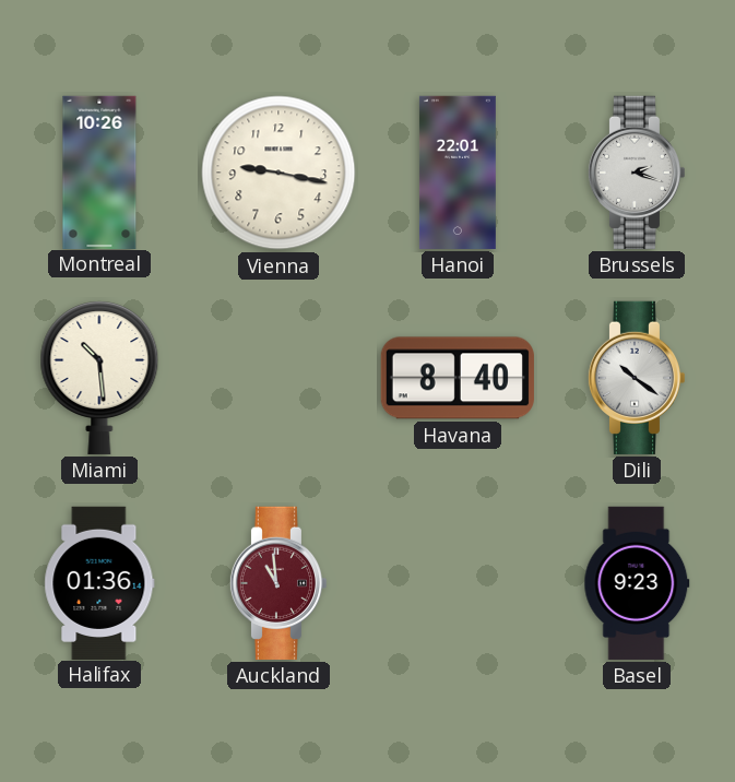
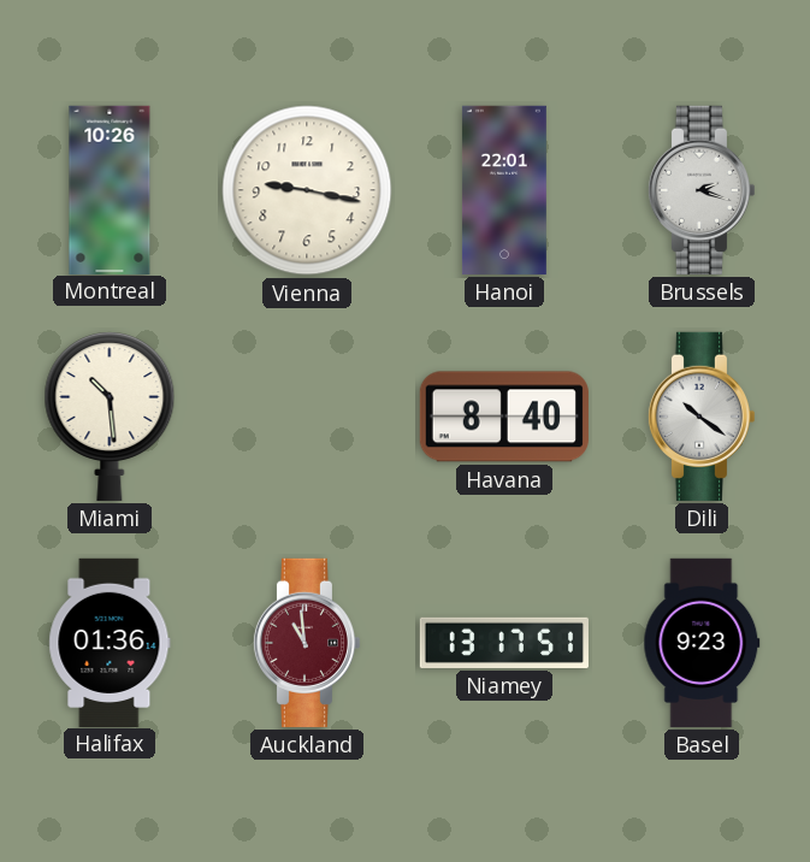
Niamey: none -> 13:17
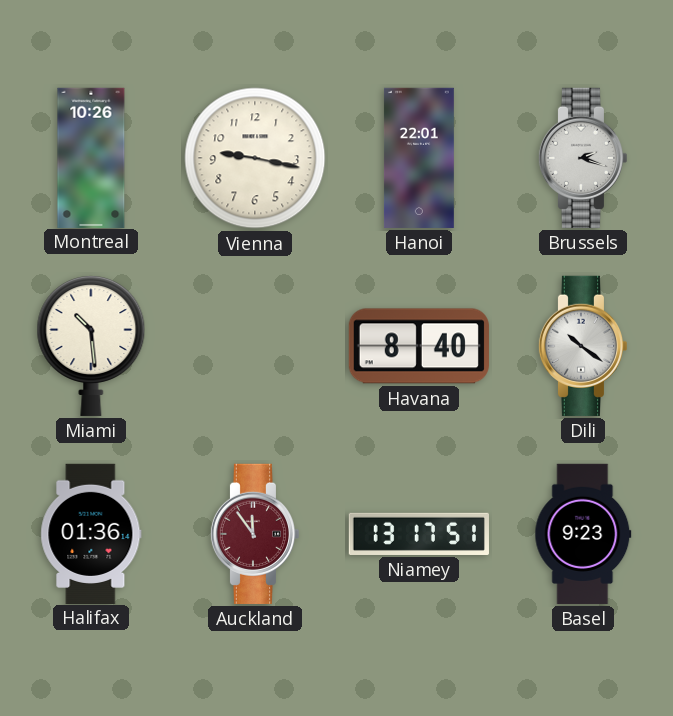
Auckland: 10:59 -> 11:54
